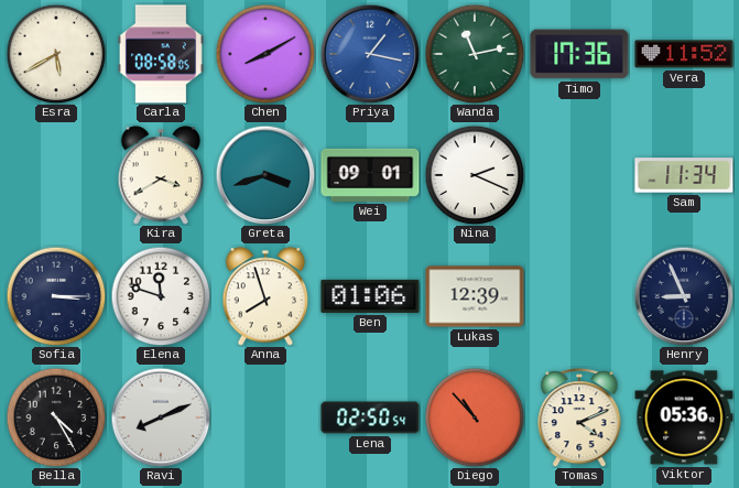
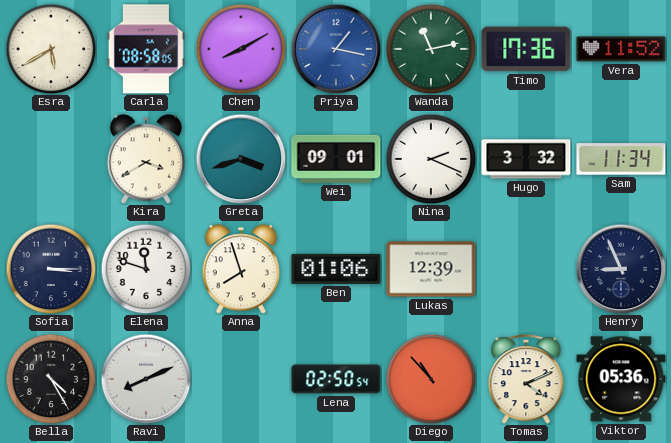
Hugo: none -> 3:32
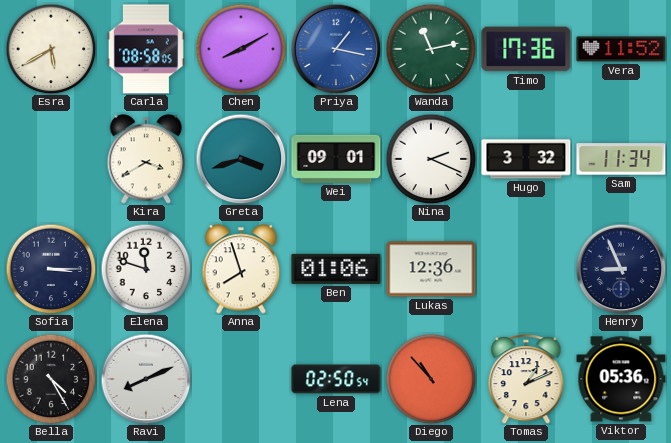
Lukas: 12:39 -> 12:36
Tomas: 4:11 -> 1:11
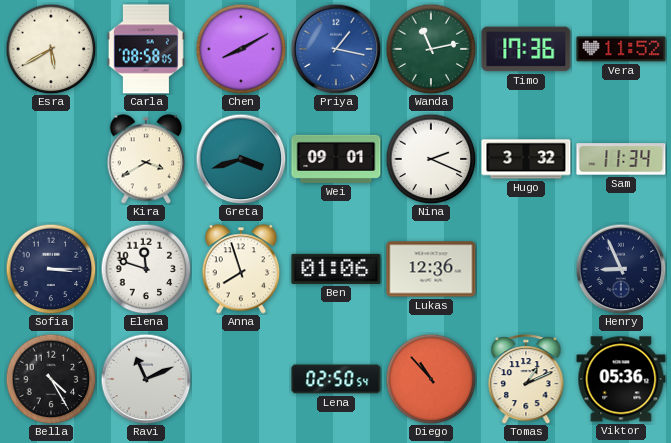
Ravi: 8:11 -> 11:11
